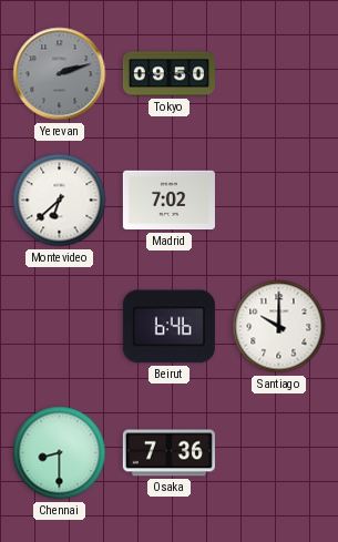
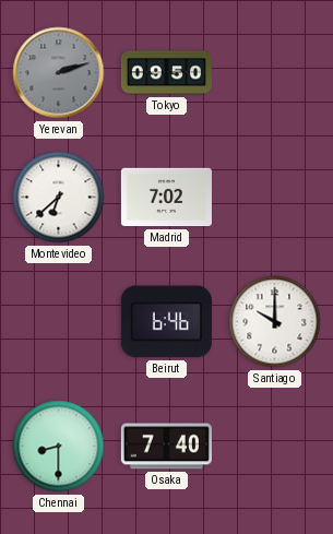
Osaka: 7:36 -> 7:40
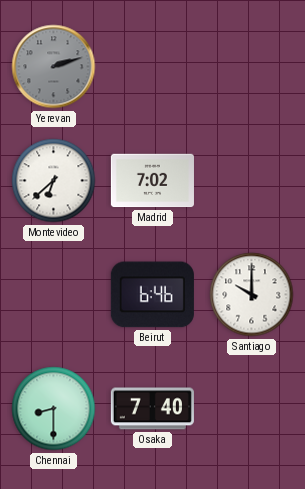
Tokyo: 09:50 -> none
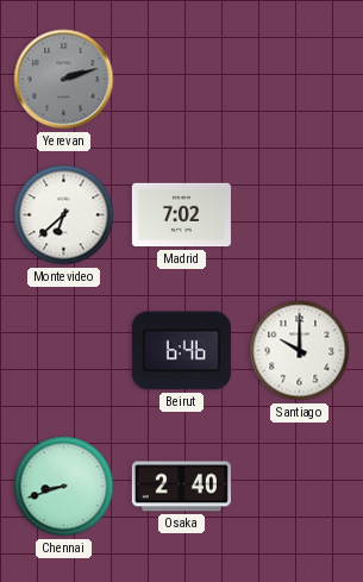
Chennai: 8:30 -> 8:42
Osaka: 7:40 -> 2:40
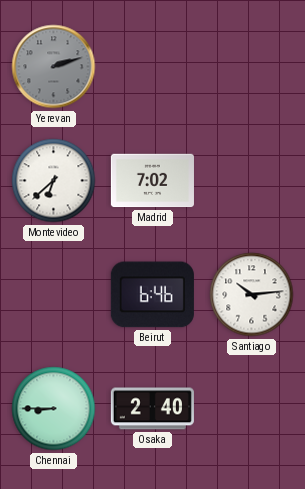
Santiago: 10:00 -> 10:14
Chennai: 8:42 -> 8:45
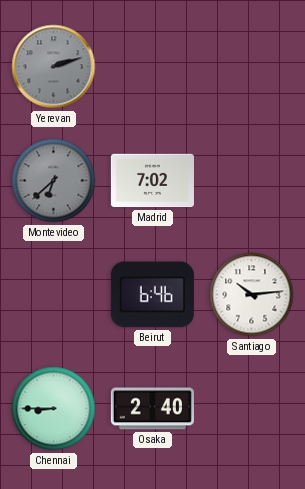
Montevideo dial: white -> grey
